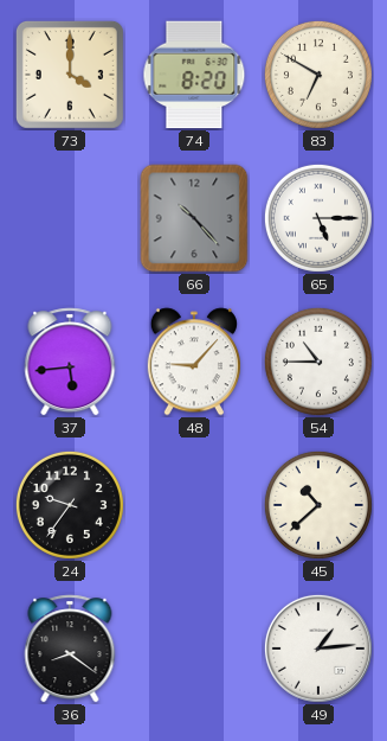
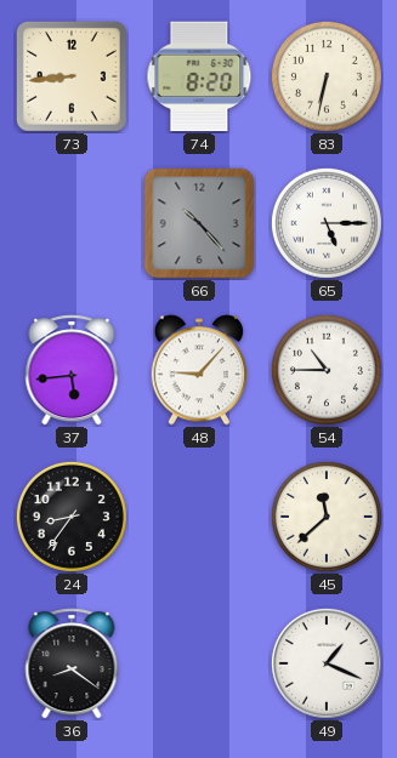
73: 4:00 -> 8:44
83: 6:50 -> 6:32
24: 9:36 -> 8:36
45: 10:38 -> 11:38
49: 1:14 -> 1:19
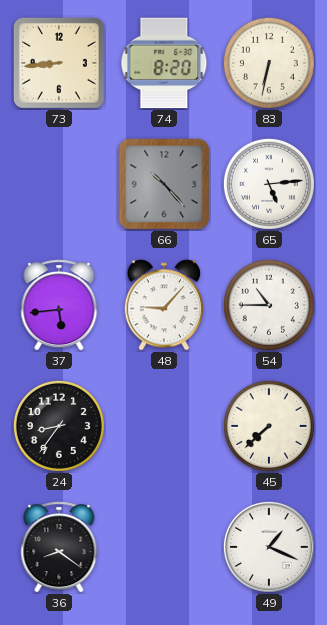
65: 5:15 -> 5:14
45: 11:38 -> 7:38
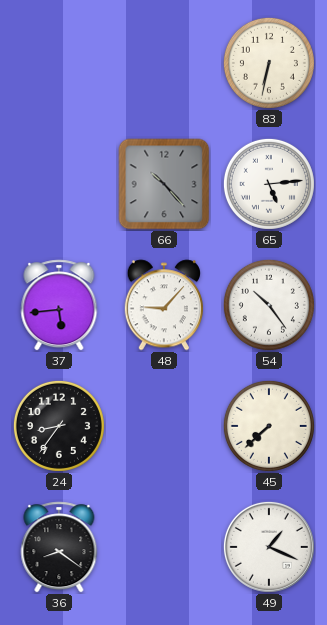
73: 8:44 -> none
74: 8:20 -> none
54: 10:45 -> 10:24
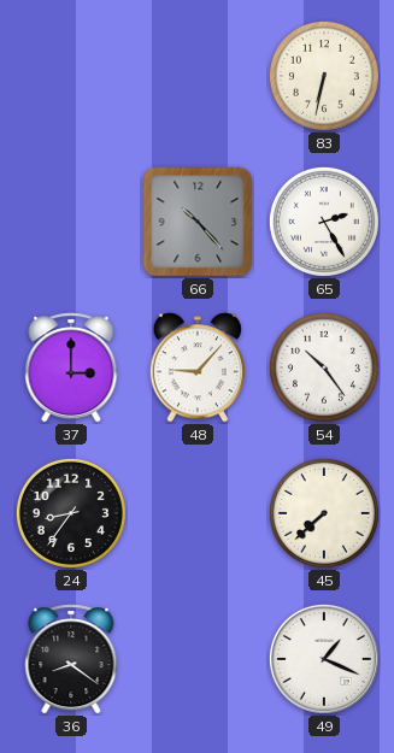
65: 5:14 -> 2:25
37: 5:44 -> 3:00
